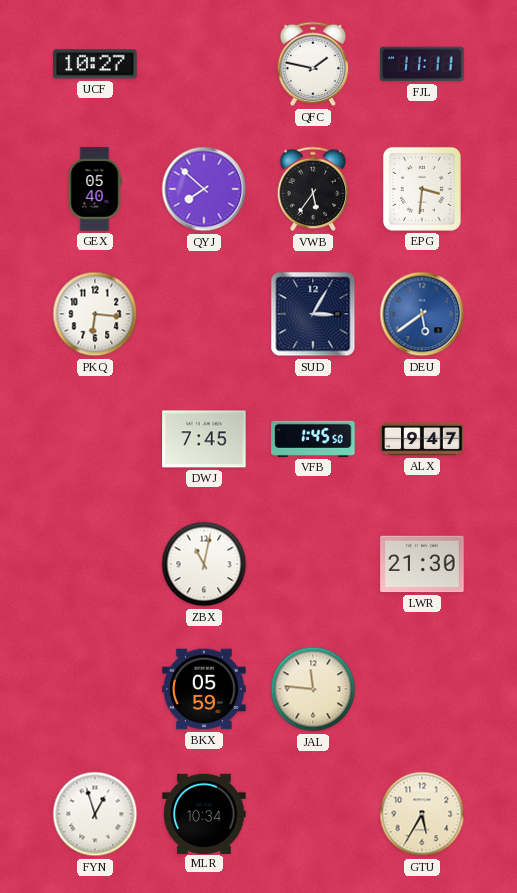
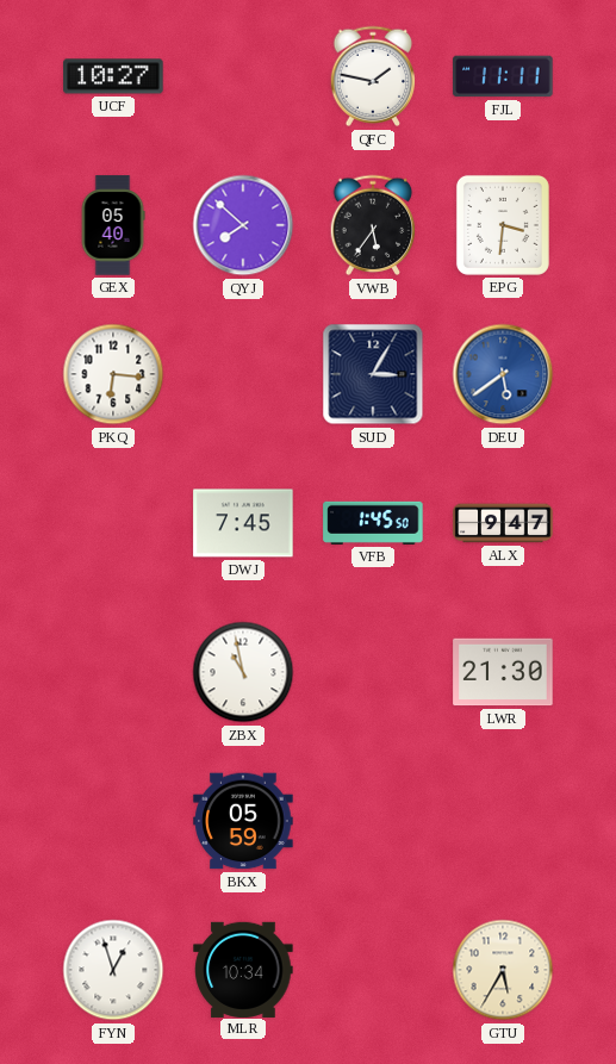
ZBX: 11:02 -> 10:58
JAL: 11:46 -> none
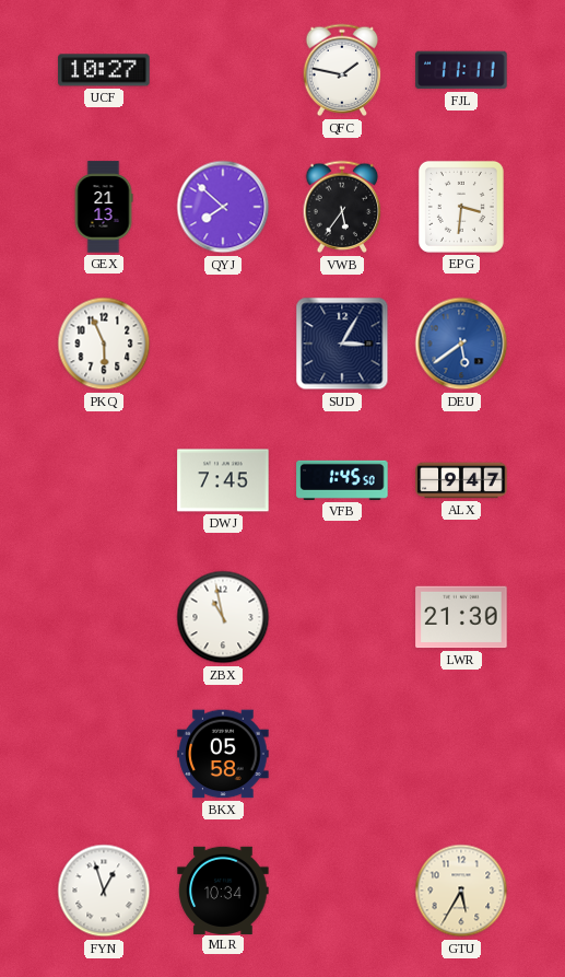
GEX: 05:40 -> 21:13
PKQ: 6:16 -> 5:56
BKX: 05:59 -> 05:58
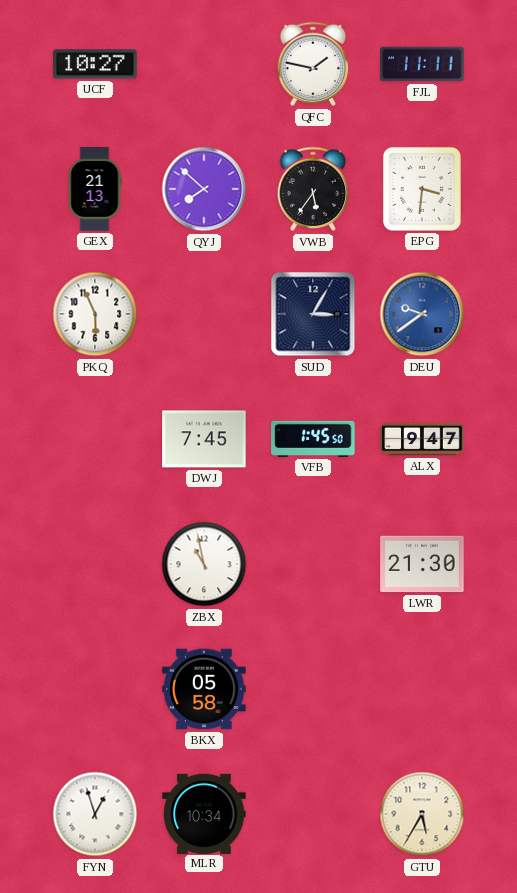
DEU: 5:39 -> 9:39
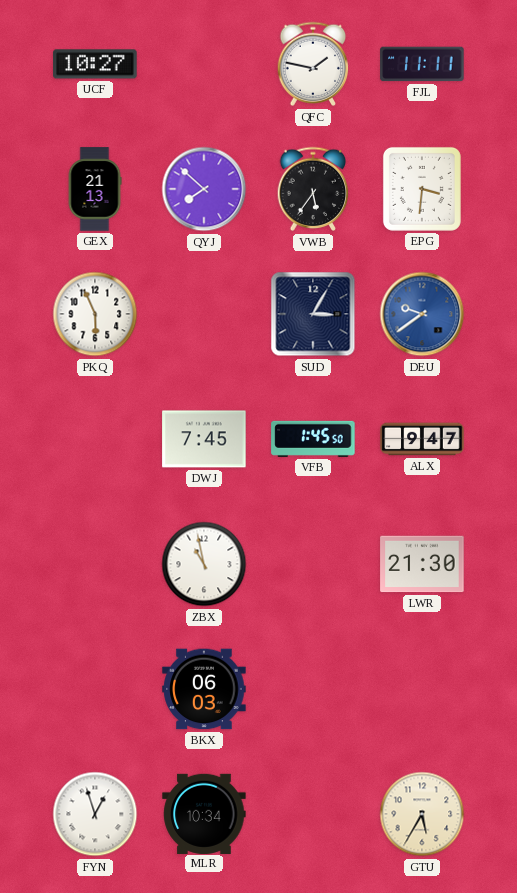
BKX: 05:58 -> 06:03
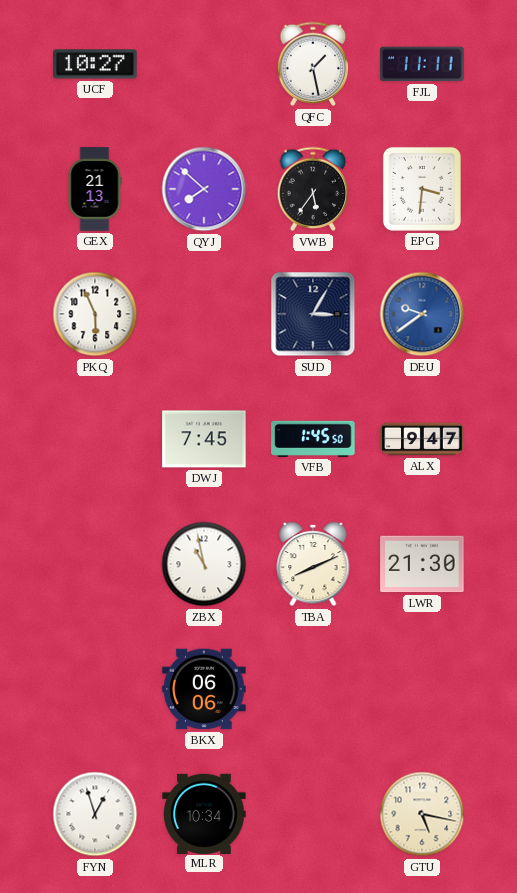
QFC: 1:47 -> 1:28
TBA: none -> 8:11
BKX: 06:03 -> 06:06
GTU: 5:35 -> 5:17
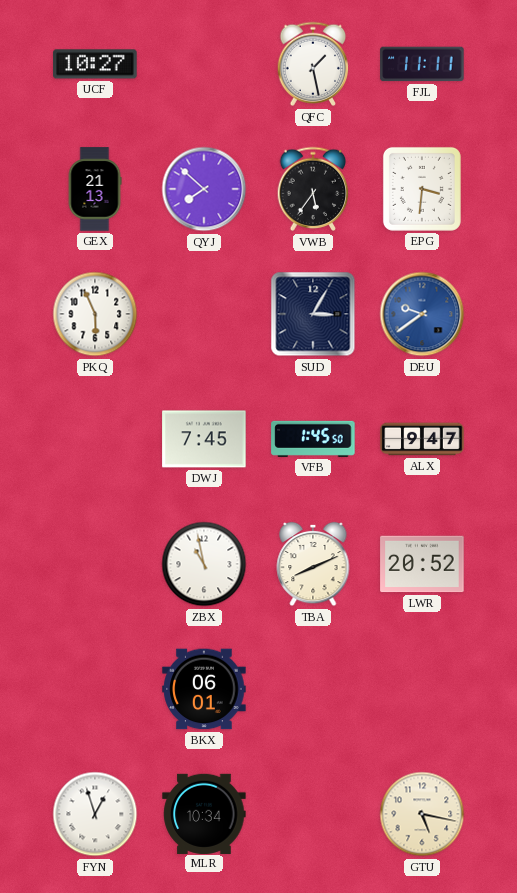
LWR: 21:30 -> 20:52
BKX: 06:06 -> 06:01
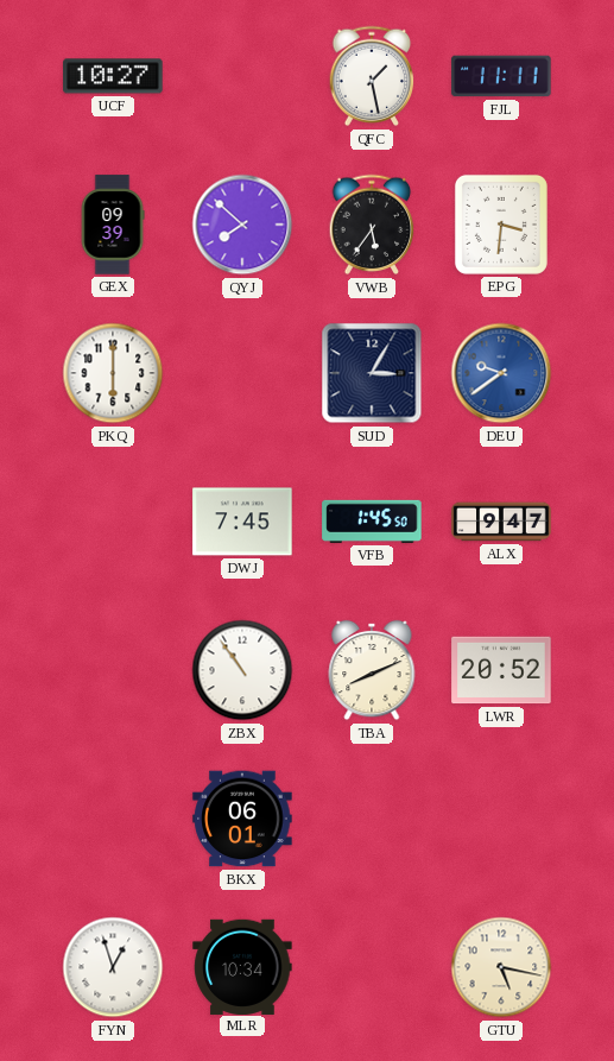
GEX: 21:13 -> 09:39
PKQ: 5:56 -> 6:00
ZBX: 10:58 -> 10:54
